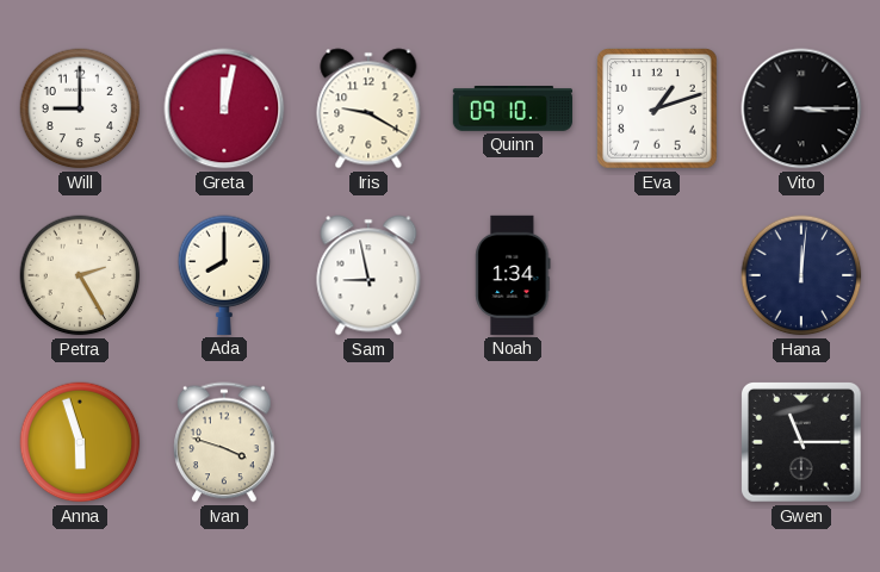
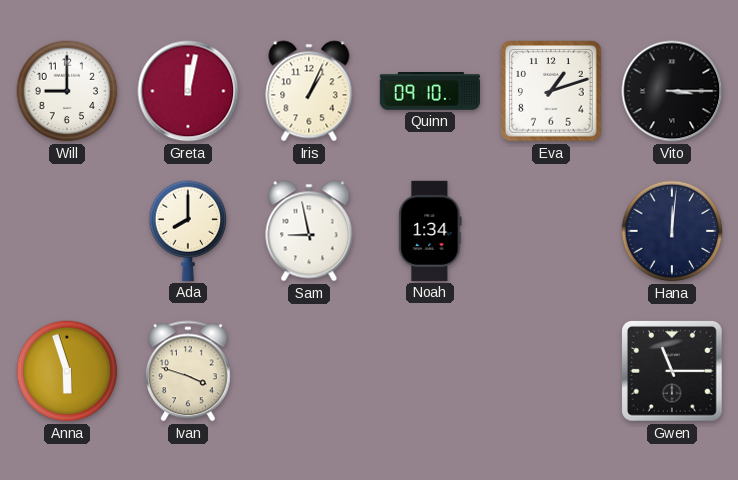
Iris: 9:20 -> 1:04
Petra: 2:25 -> none
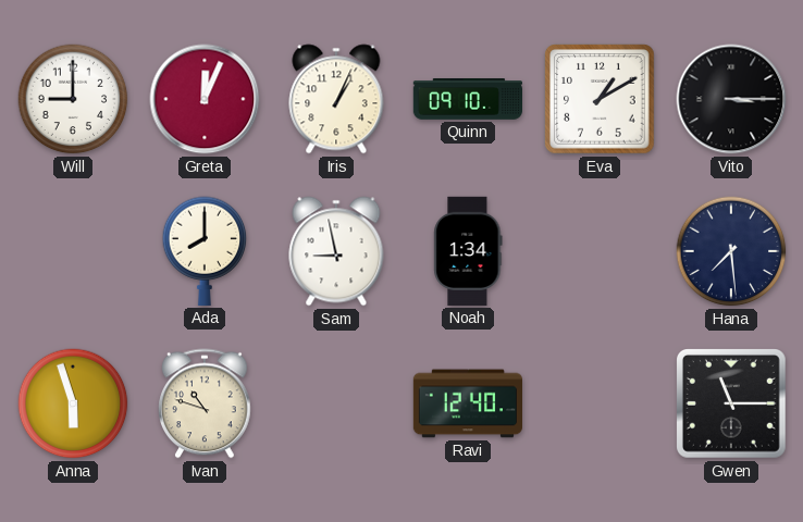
Greta: 12:02 -> 12:04
Eva: 1:12 -> 1:10
Hana: 12:01 -> 7:29
Ivan: 3:48 -> 10:48
Ravi: none -> 12:40
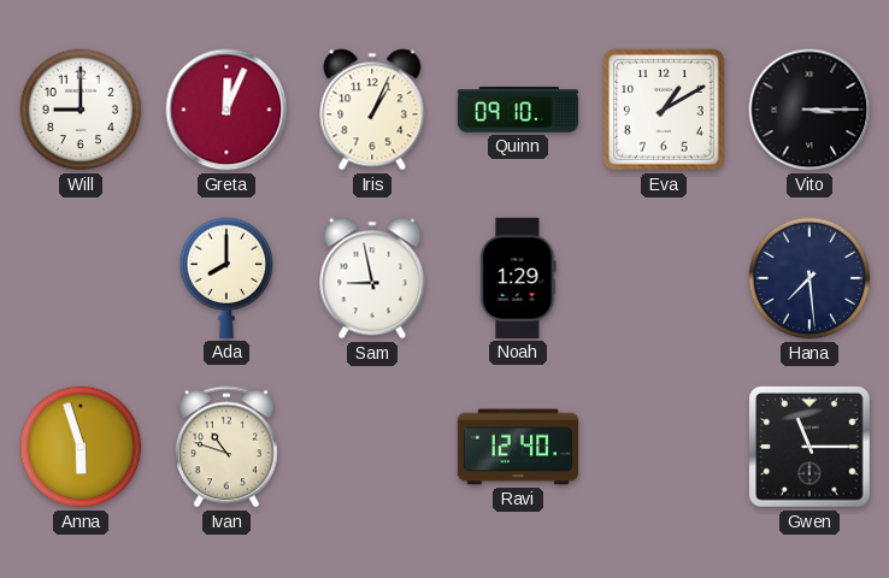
Noah: 1:34 -> 1:29
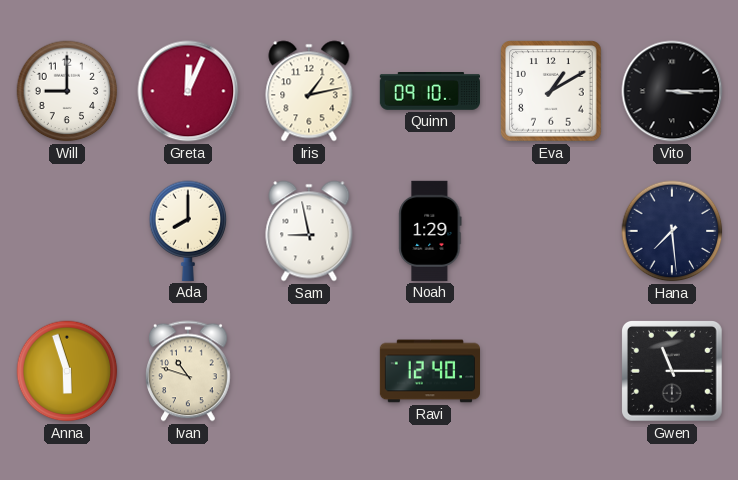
Iris: 1:04 -> 1:13
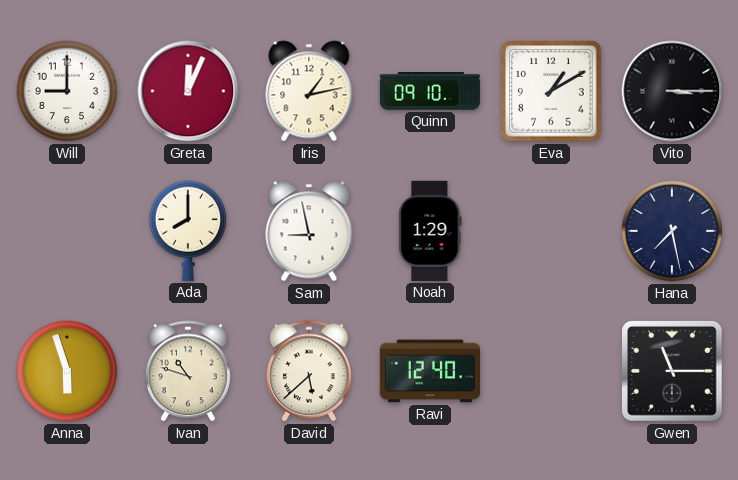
Hana: 7:29 -> 7:28
David: none -> 5:38
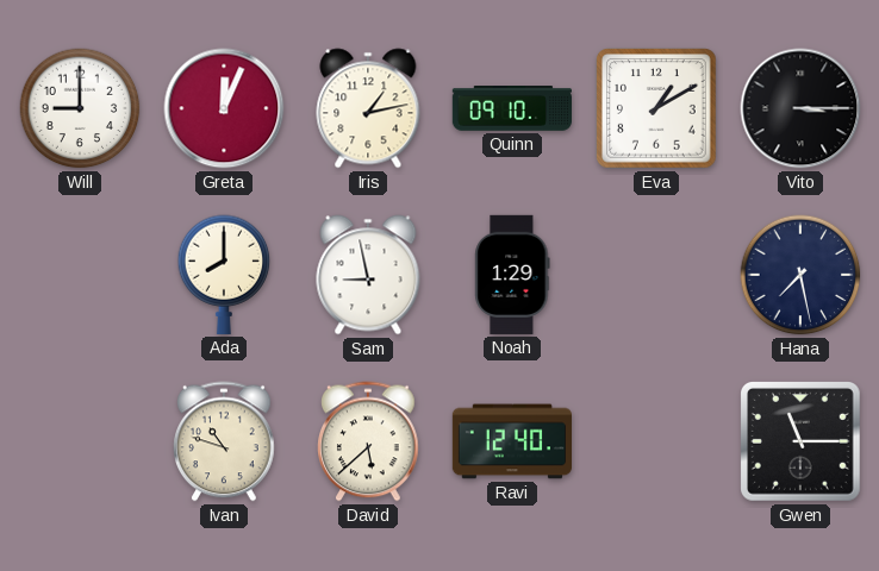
Anna: 5:57 -> none
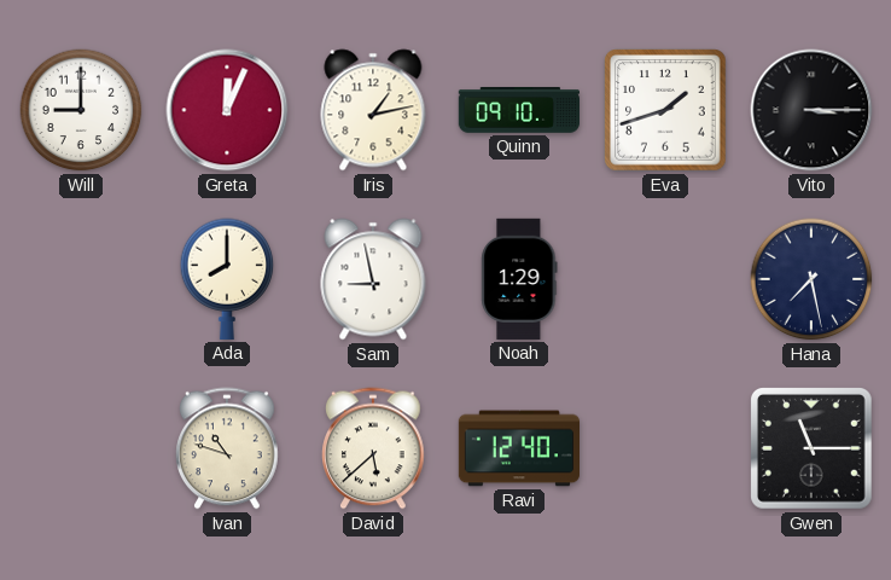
Eva: 1:10 -> 1:42
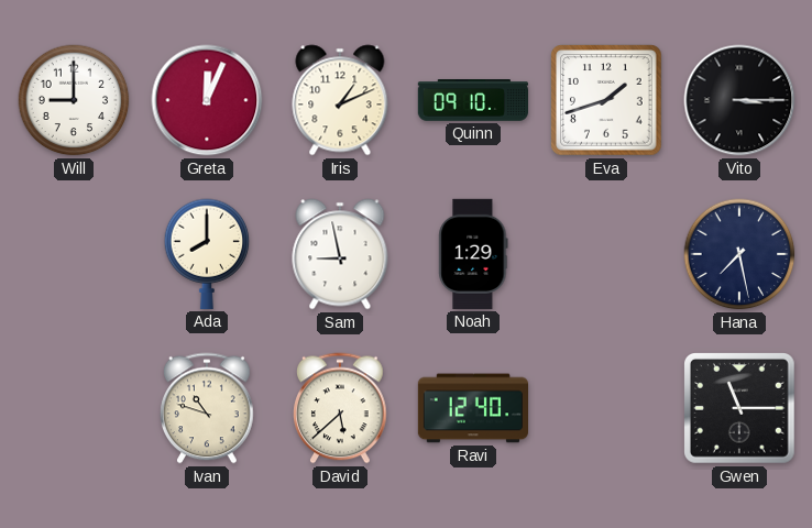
Iris: 1:13 -> 1:11
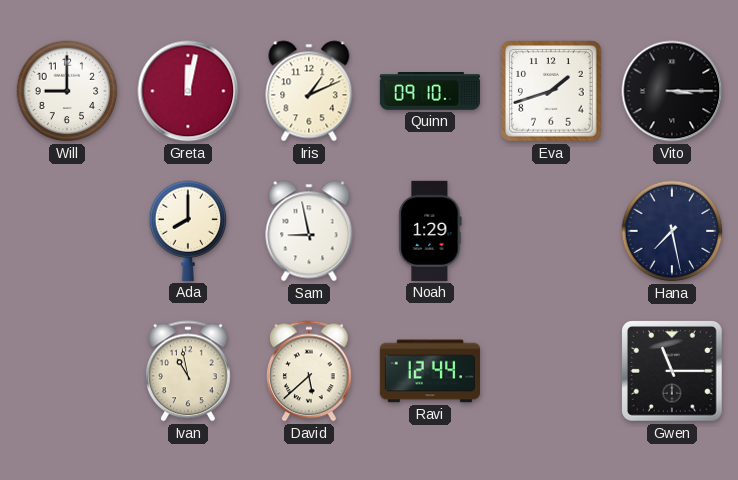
Greta: 12:04 -> 12:02
Ivan: 10:48 -> 10:58
Ravi: 12:40 -> 12:44
